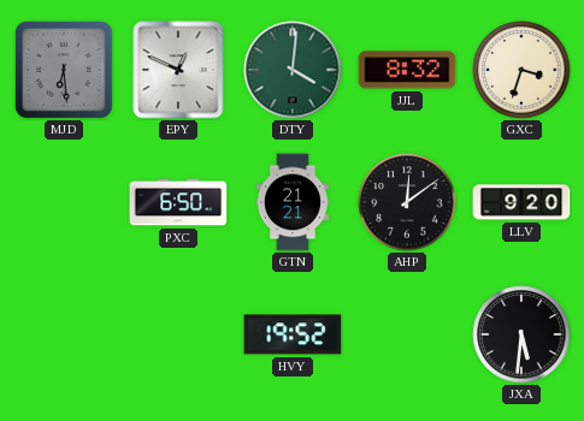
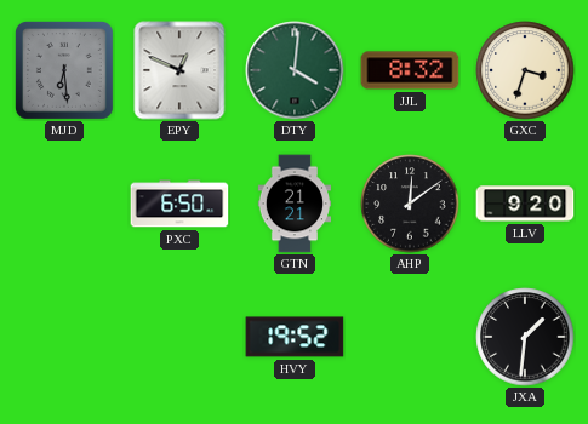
JXA: 5:31 -> 1:31
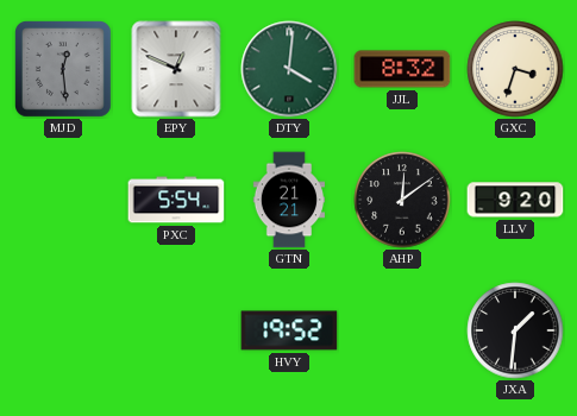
MJD: 6:29 -> 12:29
PXC: 6:50 -> 5:54
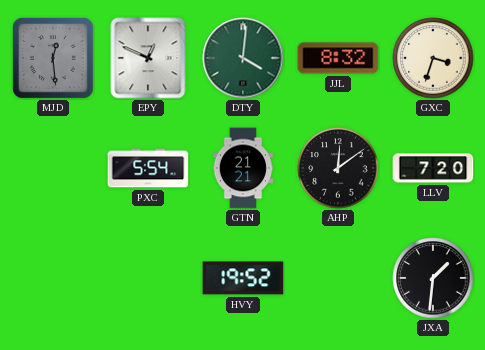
LLV: 9:20 -> 7:20
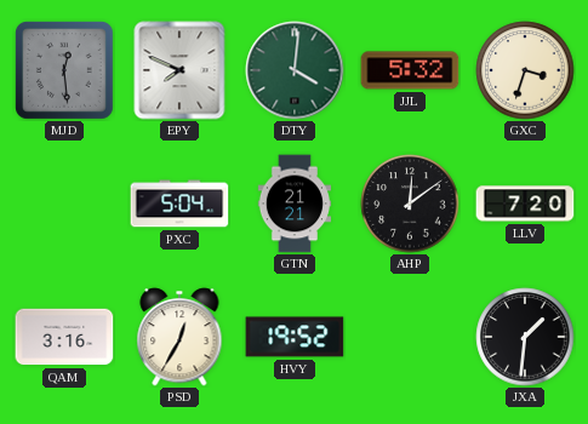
EPY: 12:49 -> 7:49
JJL: 8:32 -> 5:32
PXC: 5:54 -> 5:04
QAM: none -> 3:16
PSD: none -> 12:35
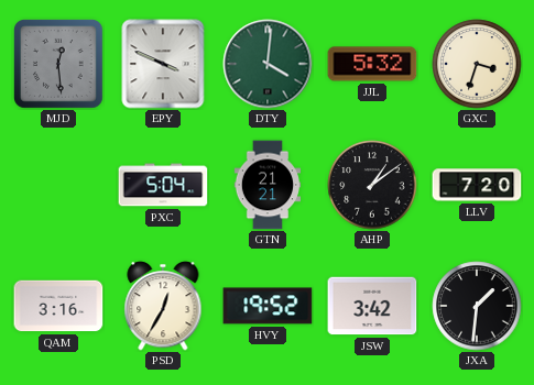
EPY: 7:49 -> 3:49
AHP: 12:09 -> 1:09
JSW: none -> 3:42
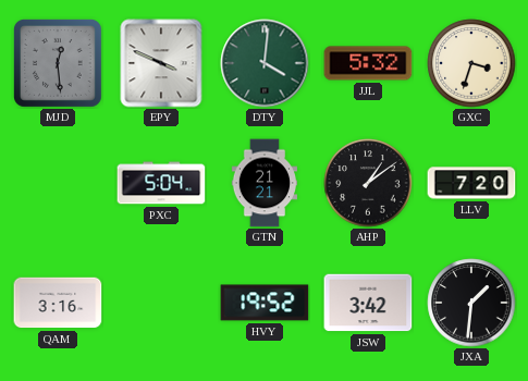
PSD: 12:35 -> none
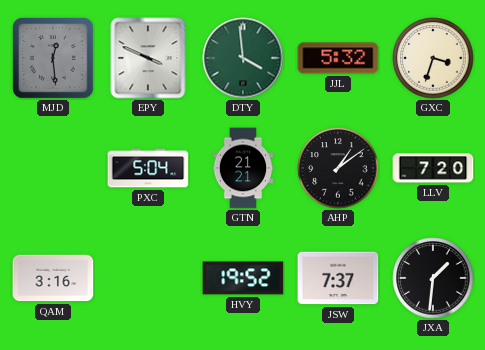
DTY: 4:01 -> 3:59
JSW: 3:42 -> 7:37
